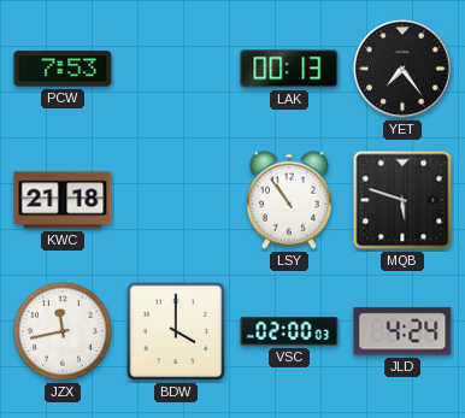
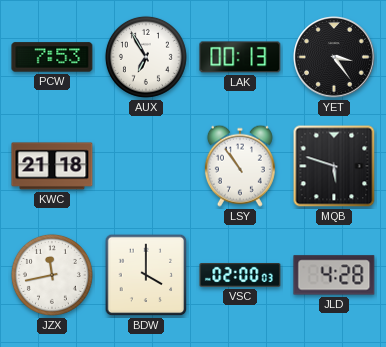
AUX: none -> 6:55
YET: 7:24 -> 3:24
JLD: 4:24 -> 4:28
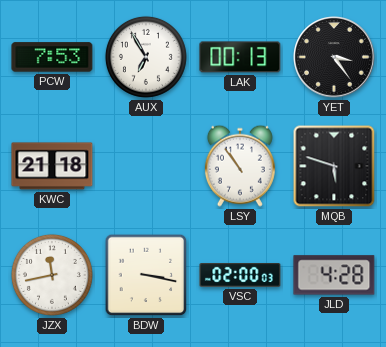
BDW: 4:00 -> 3:17
